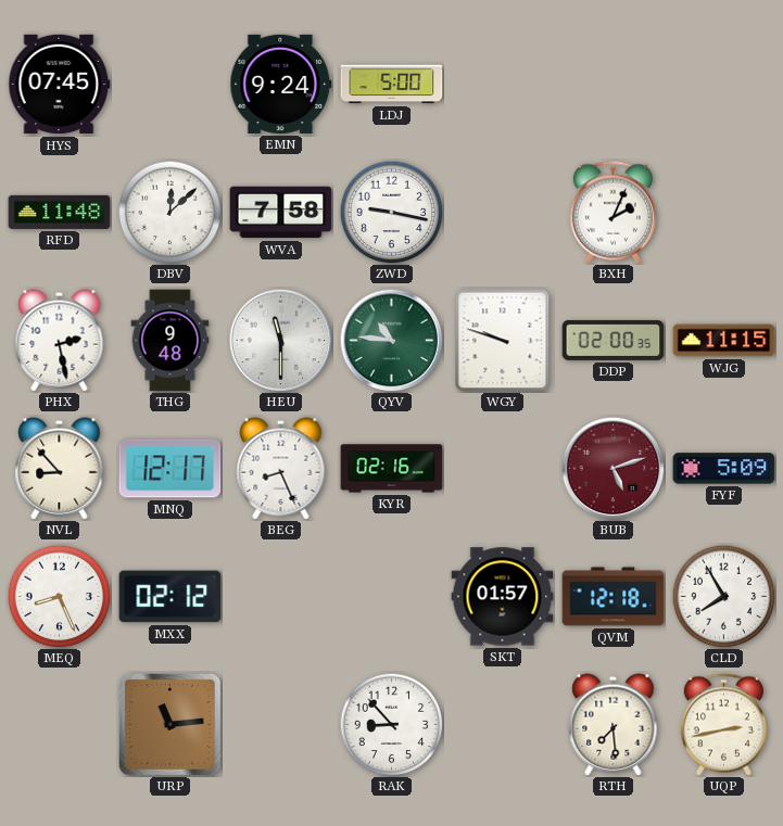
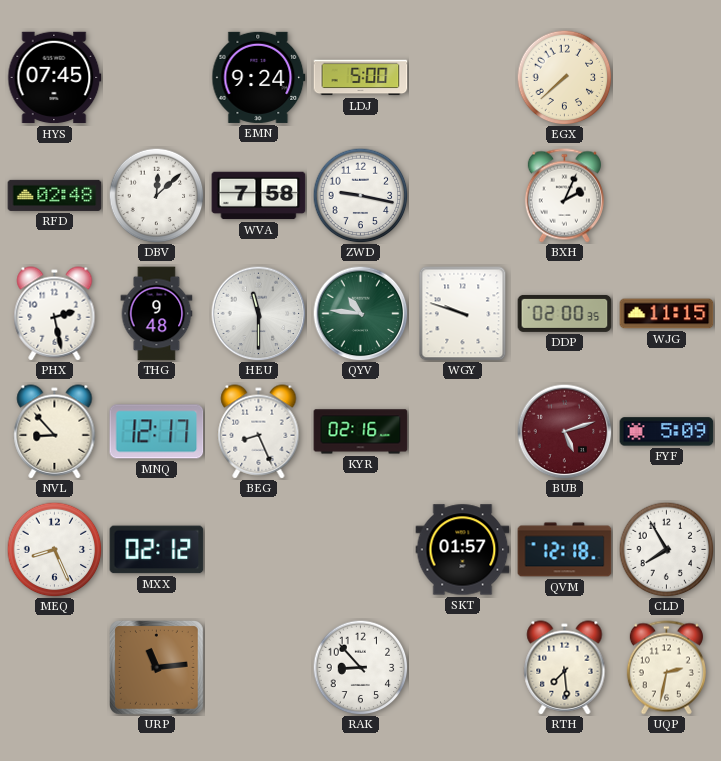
EGX: none -> 7:38
RFD: 11:48 -> 02:48
UQP: 2:43 -> 2:32
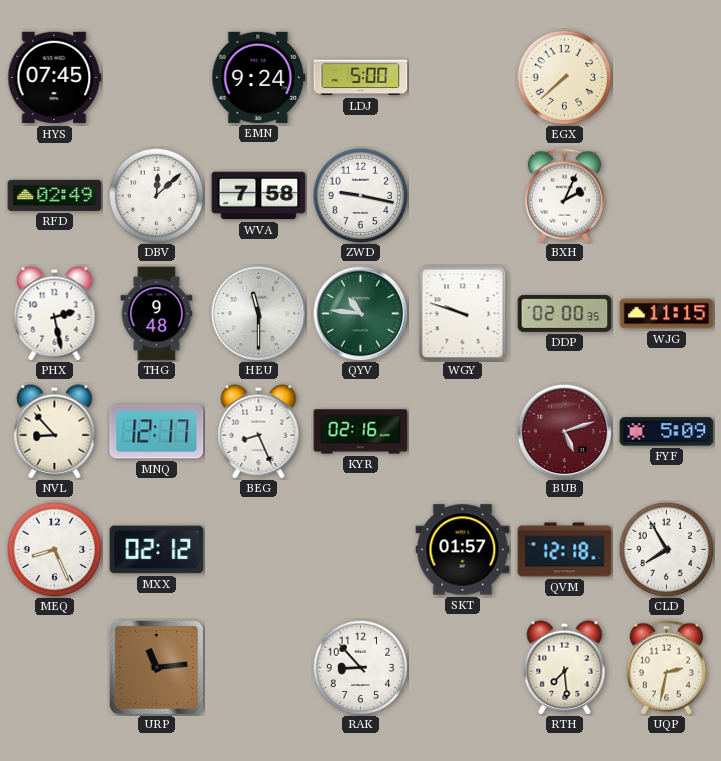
RFD: 02:48 -> 02:49
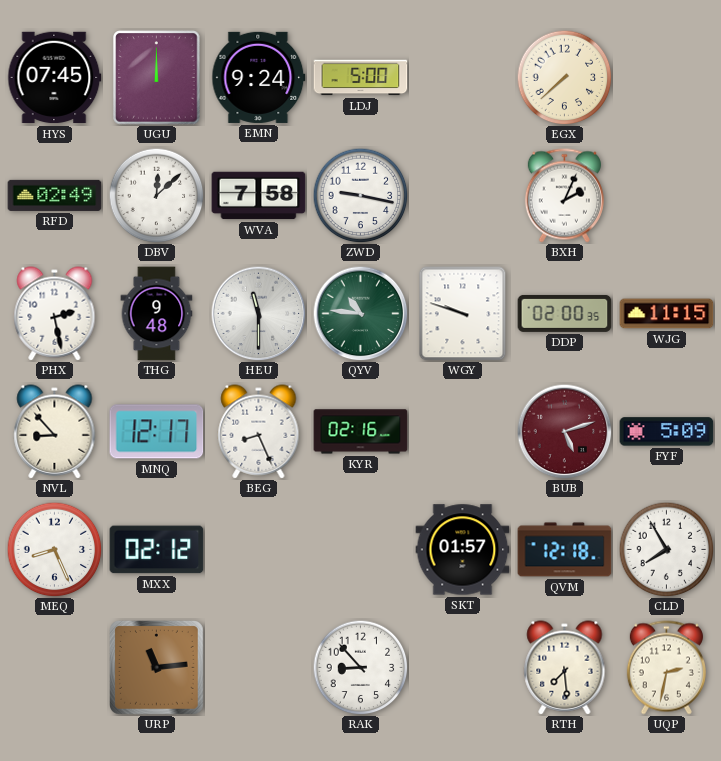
UGU: none -> 12:00
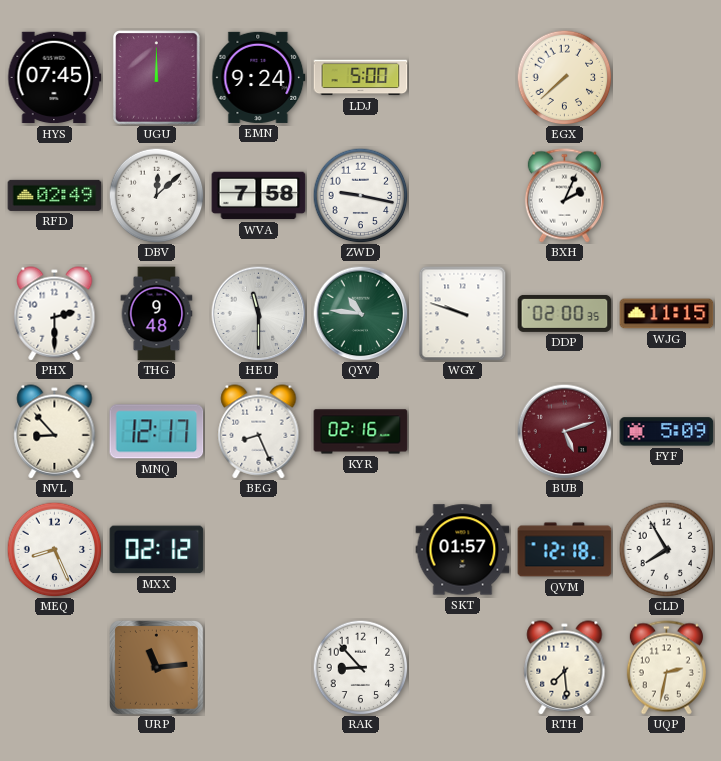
PHX: 2:28 -> 2:30
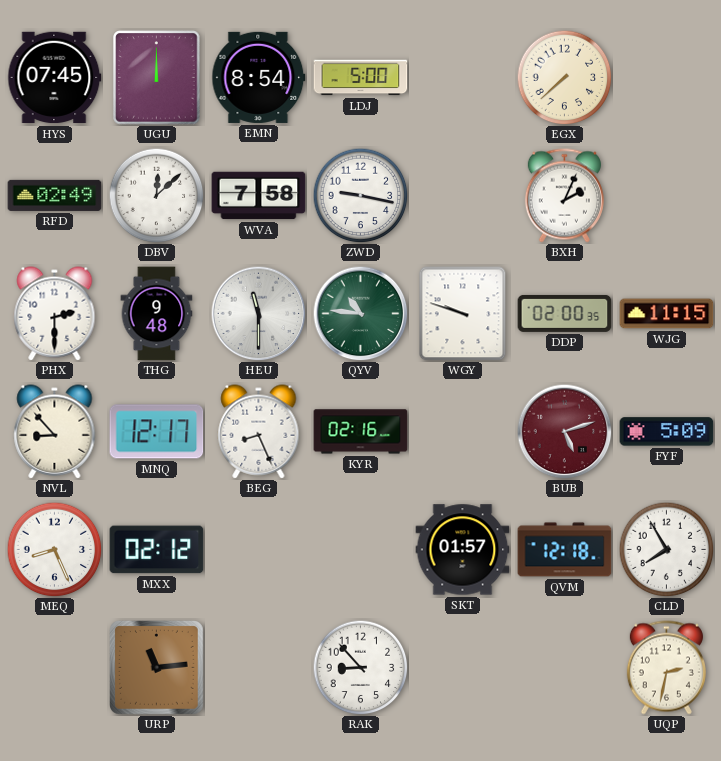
EMN: 9:24 -> 8:54
RTH: 7:29 -> none
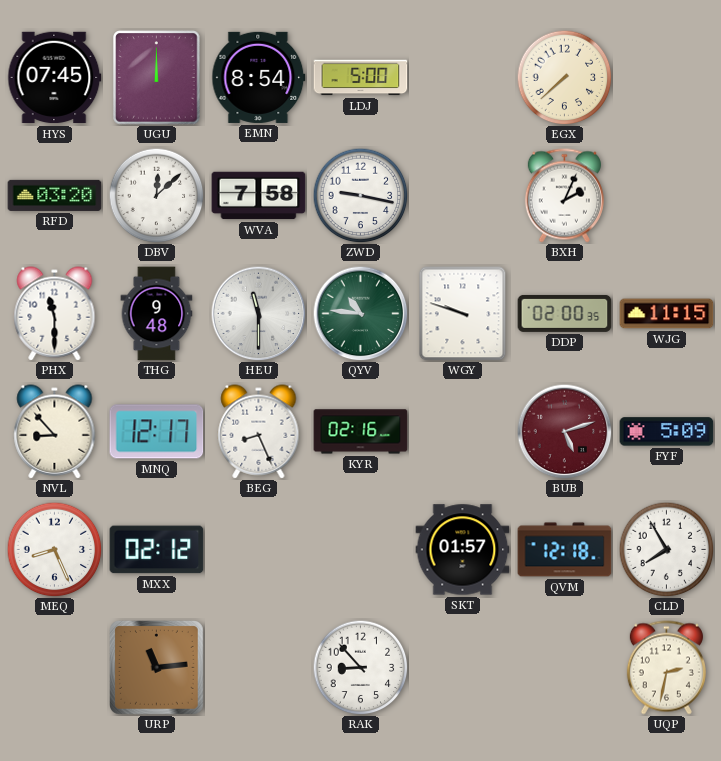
RFD: 02:49 -> 03:20
PHX: 2:30 -> 11:30
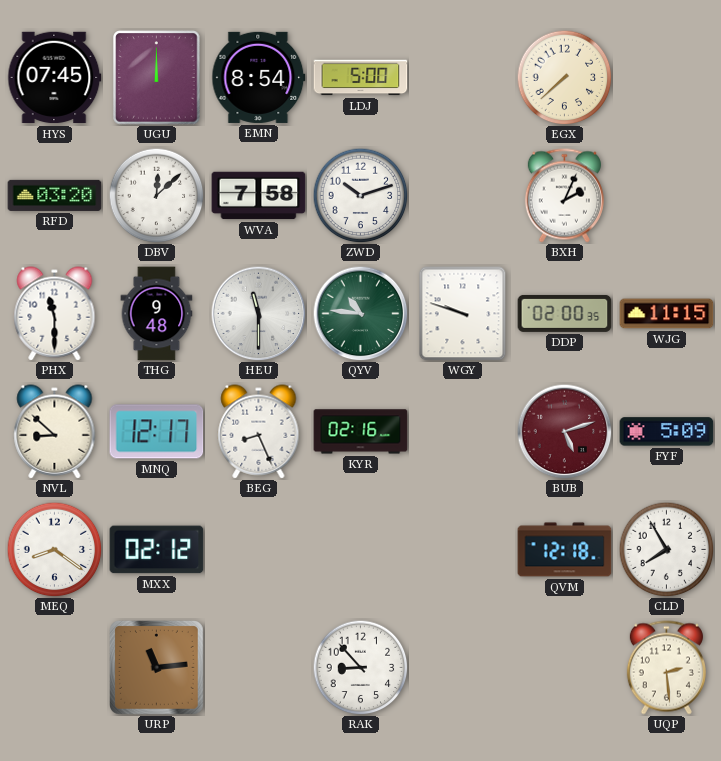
ZWD: 9:17 -> 10:12
NVL: 8:53 -> 8:52
MEQ: 8:26 -> 8:21
SKT: 01:57 -> none
UQP: 2:32 -> 2:29
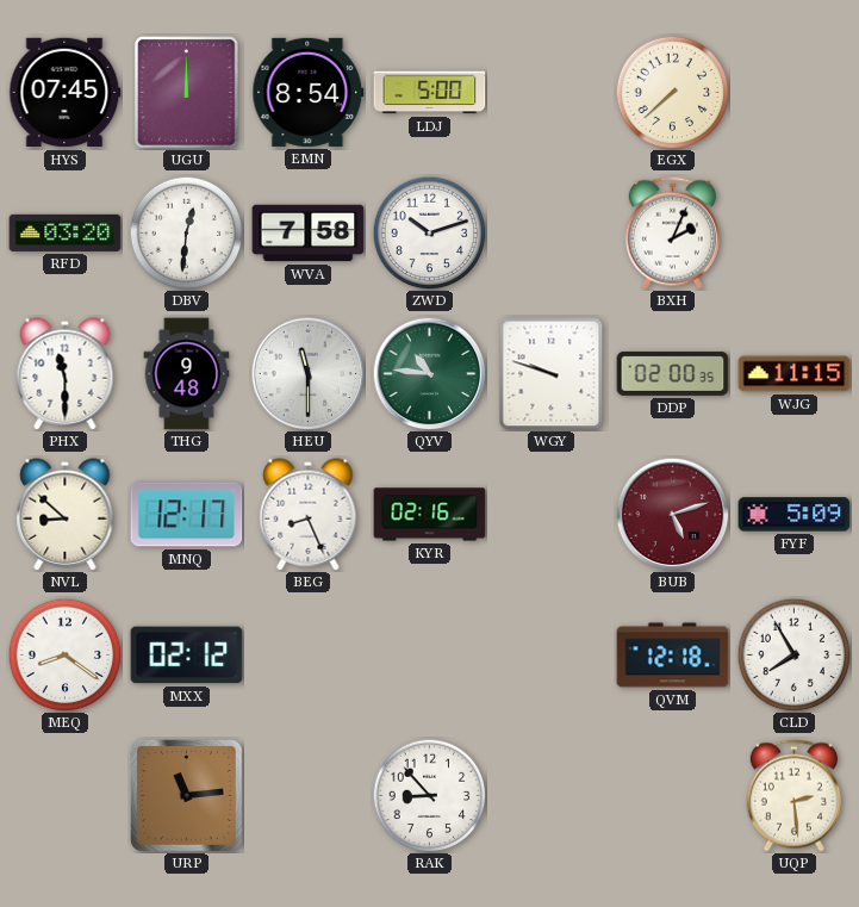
DBV: 12:08 -> 12:31
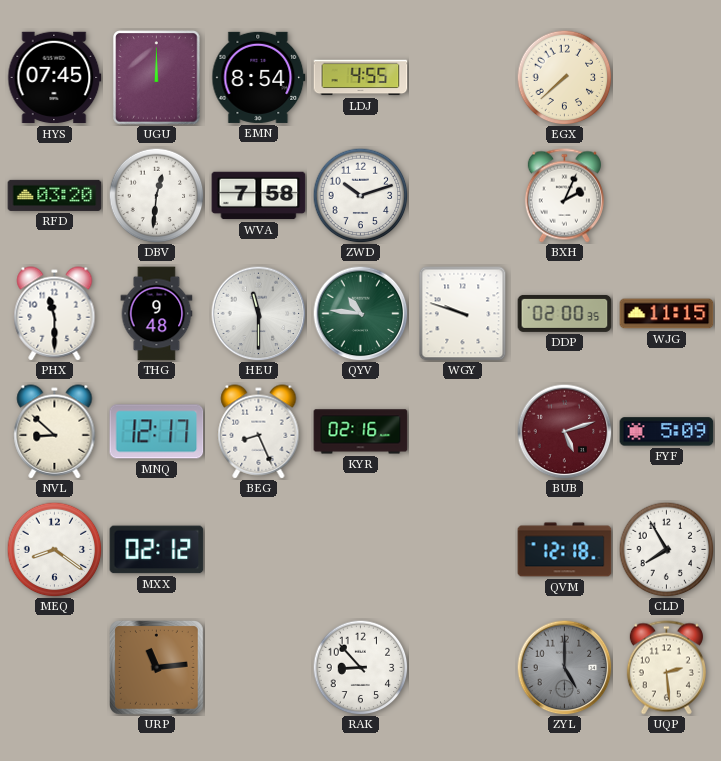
LDJ: 5:00 -> 4:55
ZYL: none -> 5:00
